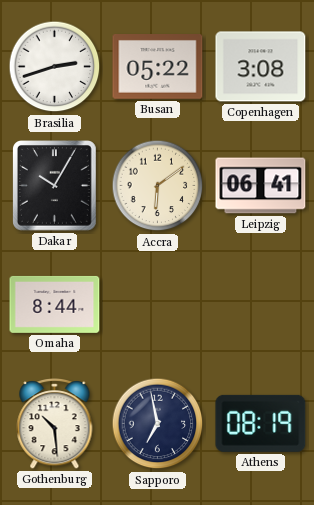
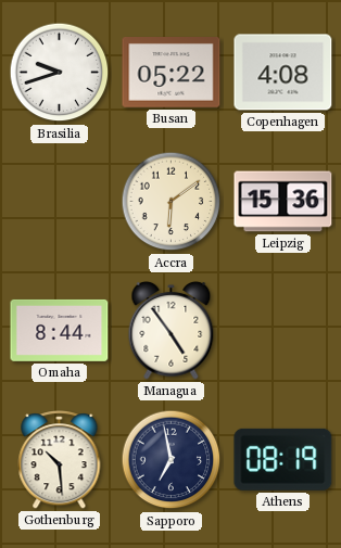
Brasilia: 2:42 -> 9:42
Copenhagen: 3:08 -> 4:08
Dakar: 10:05 -> none
Leipzig: 06:41 -> 15:36
Managua: none -> 4:54
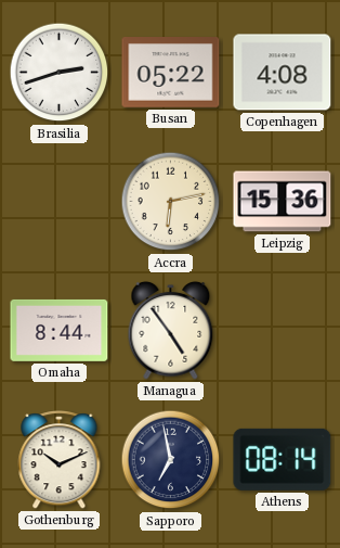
Brasilia: 9:42 -> 2:42
Accra: 6:09 -> 6:13
Gothenburg: 10:29 -> 10:11
Athens: 08:19 -> 08:14
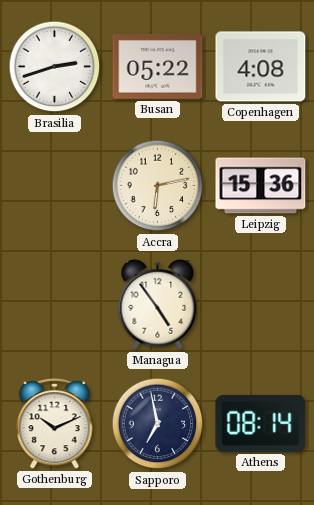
Omaha: 8:44 -> none
